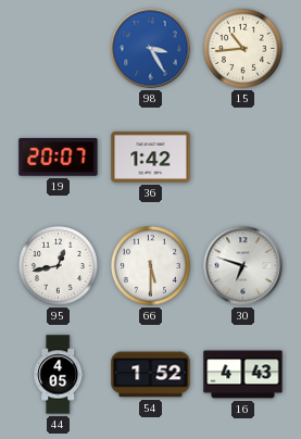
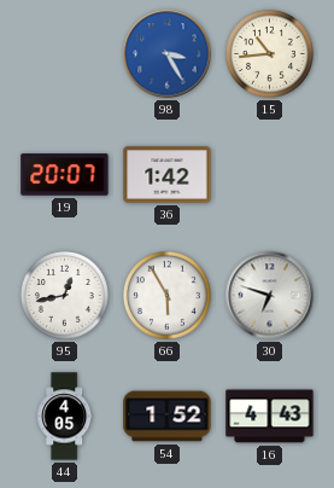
66: 5:30 -> 5:55
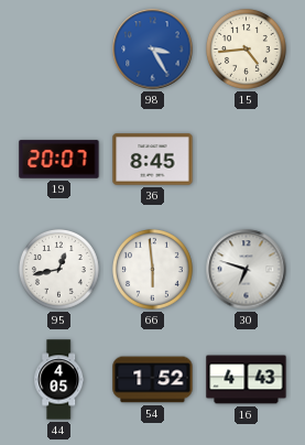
15: 10:44 -> 4:44
36: 1:42 -> 8:45
66: 5:55 -> 5:59
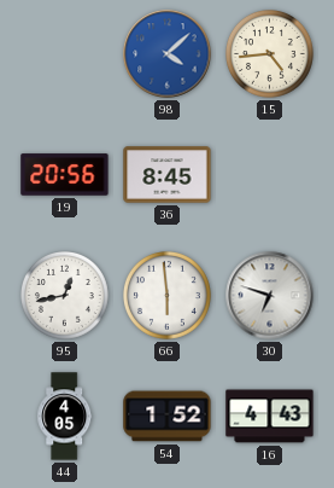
98: 3:25 -> 4:08
19: 20:07 -> 20:56
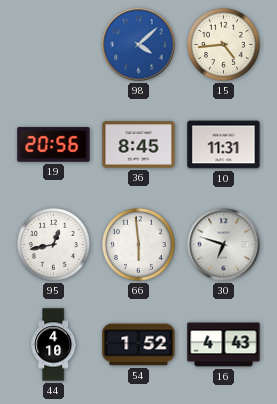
10: none -> 11:31
44: 4:05 -> 4:10
